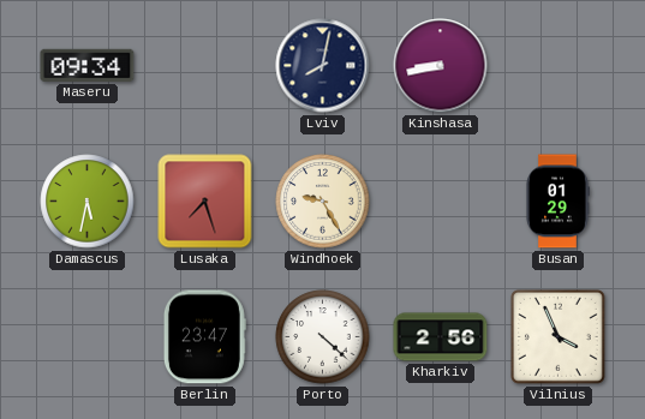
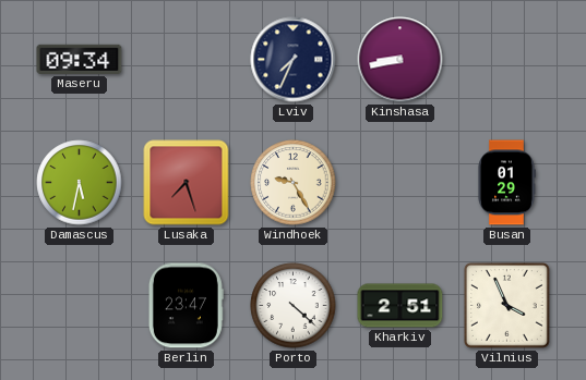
Lviv: 8:02 -> 7:34
Kharkiv: 2:56 -> 2:51
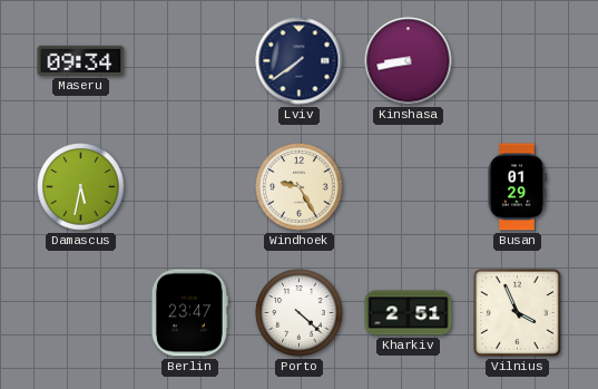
Lviv: 7:34 -> 7:39
Lusaka: 7:27 -> none
